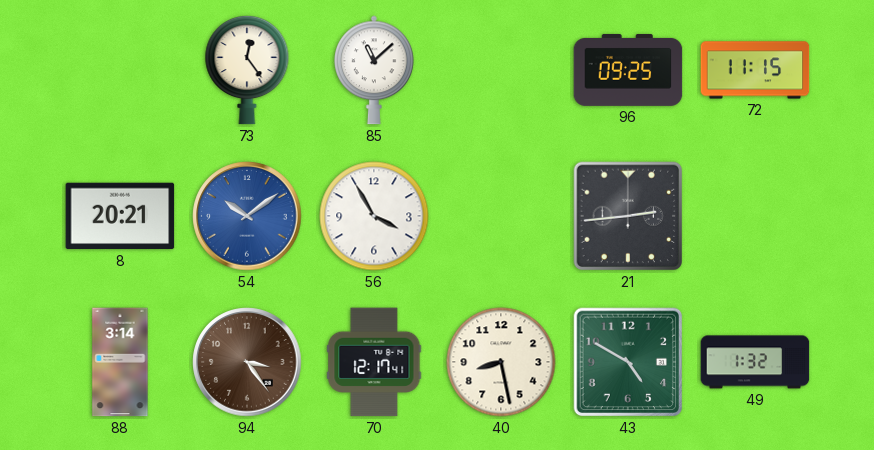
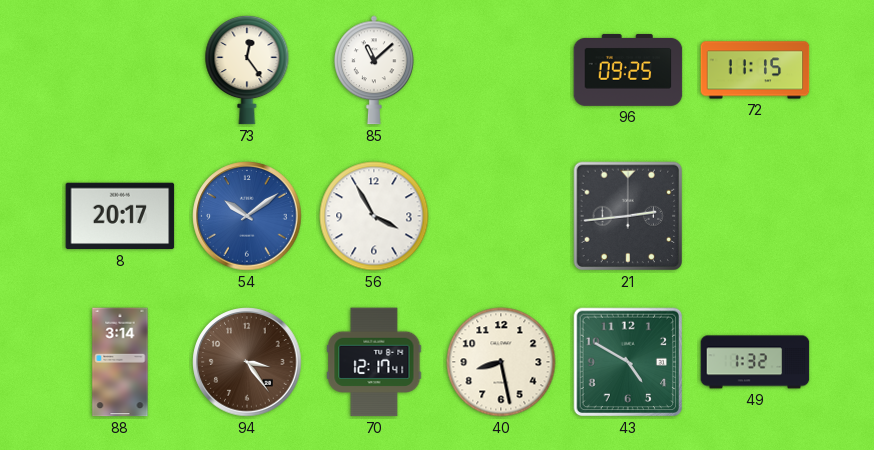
8: 20:21 -> 20:17
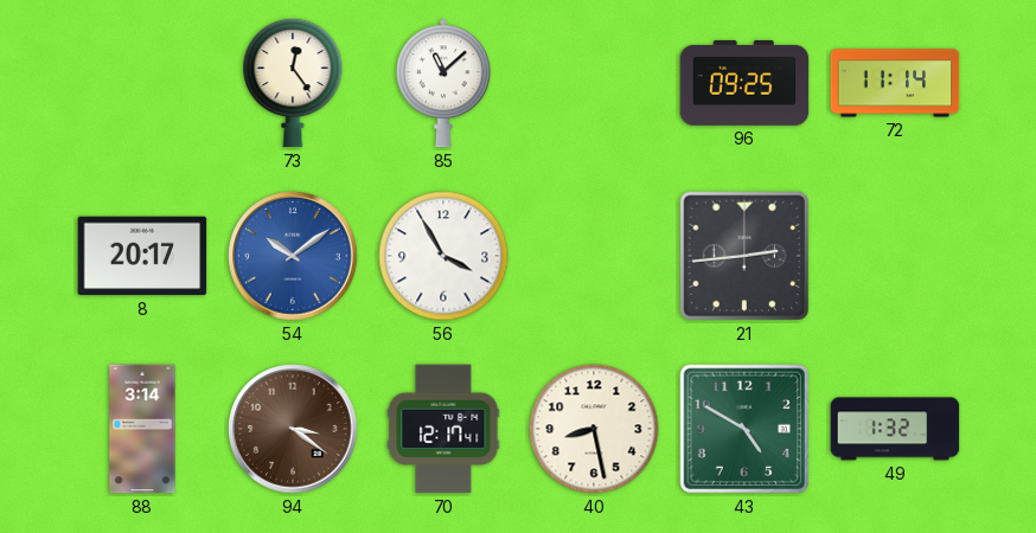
72: 11:15 -> 11:14
94: 3:24 -> 3:21
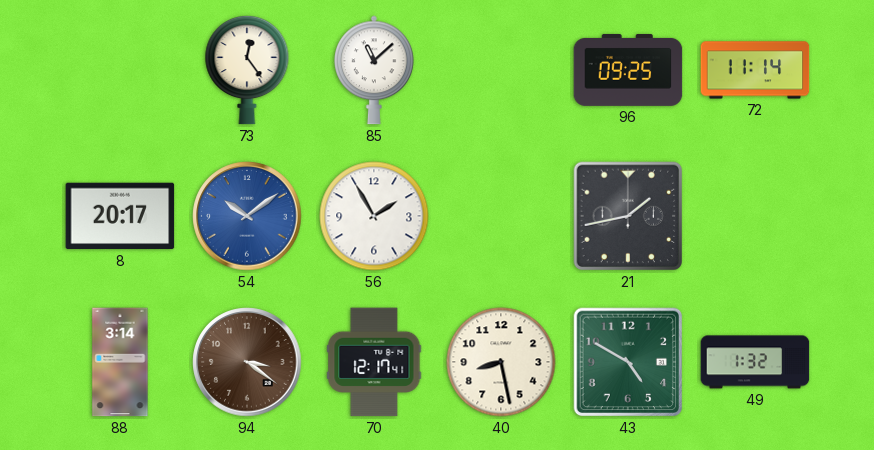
56: 3:55 -> 1:55
21: 2:44 -> 1:43
